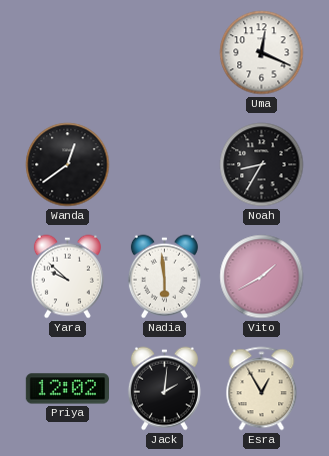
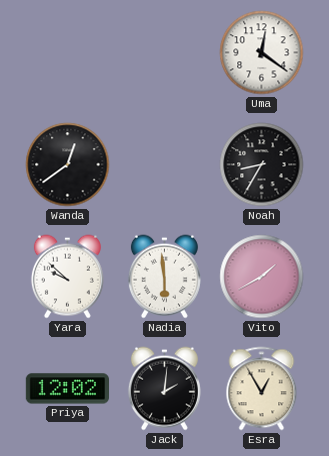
Uma: 12:19 -> 12:21
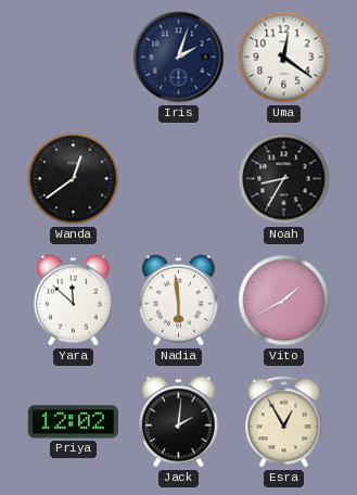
Iris: none -> 2:03
Yara: 9:52 -> 11:52
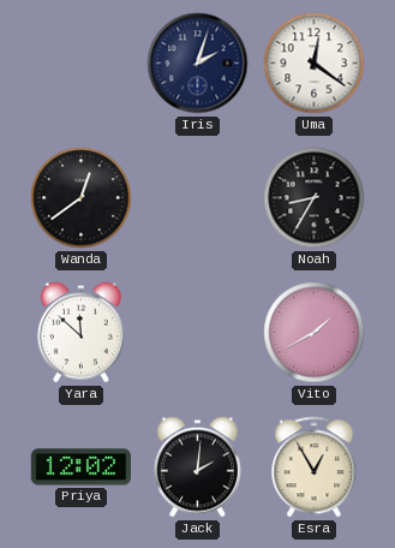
Nadia: 5:59 -> none
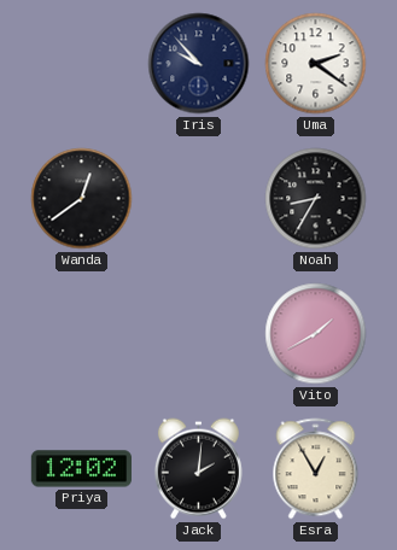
Iris: 2:03 -> 9:53
Uma: 12:21 -> 2:21
Yara: 11:52 -> none
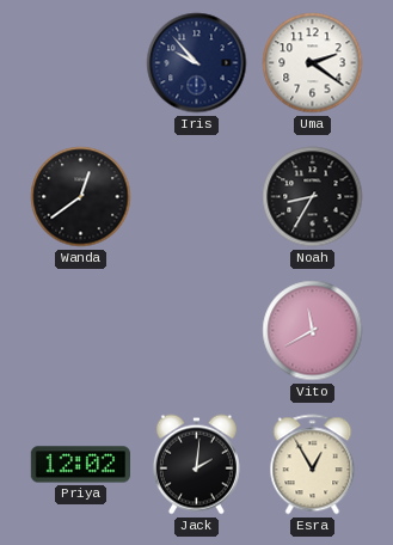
Vito: 1:40 -> 11:40
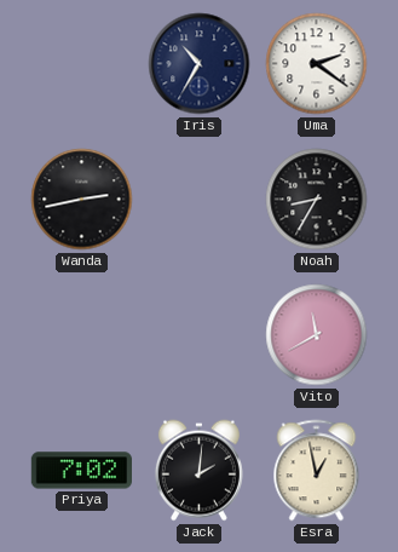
Iris: 9:53 -> 10:35
Wanda: 12:39 -> 2:43
Priya: 12:02 -> 7:02
Esra: 12:55 -> 12:58
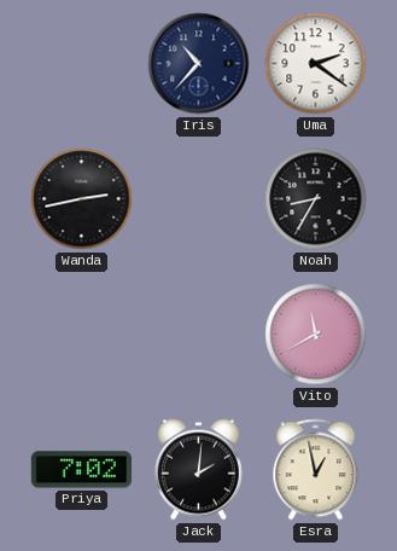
Iris: 10:35 -> 10:37
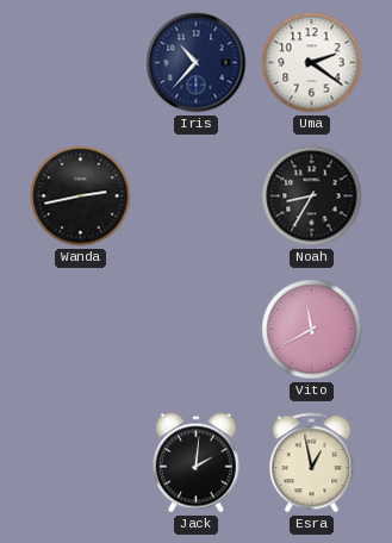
Priya: 7:02 -> none
